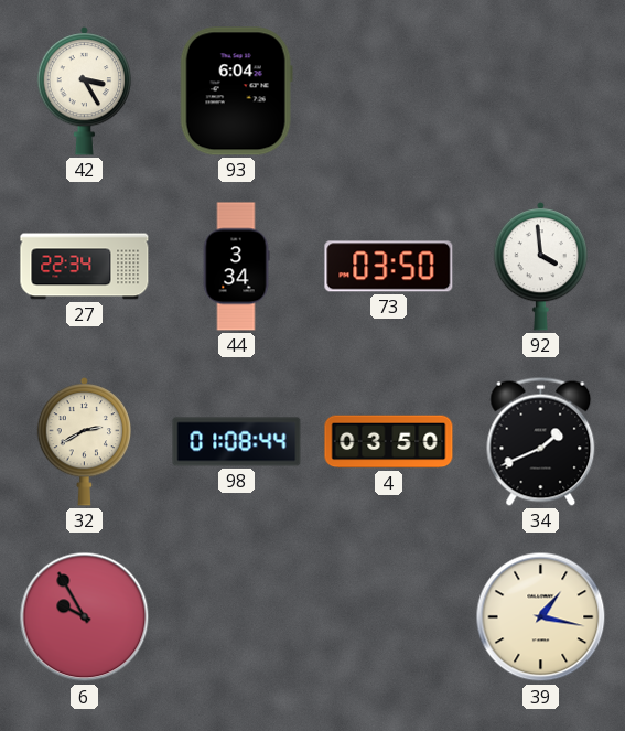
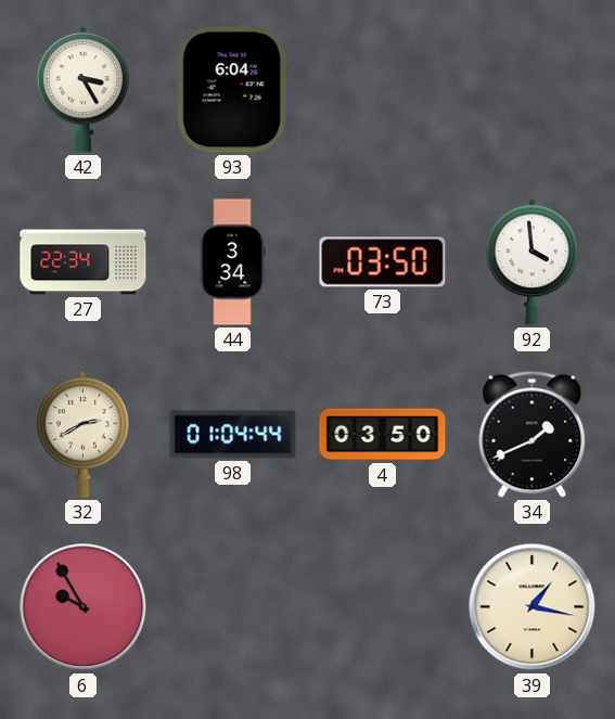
98: 01:08 -> 01:04
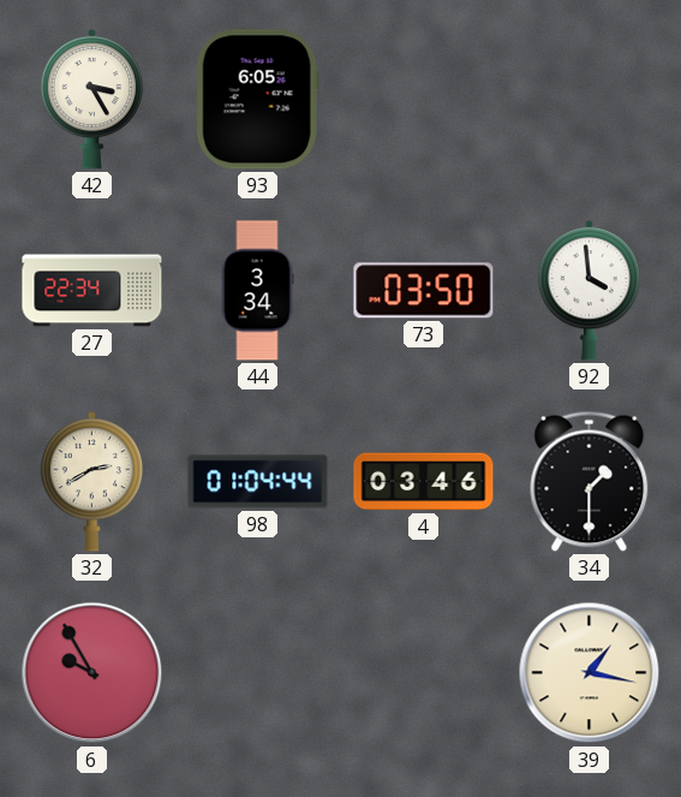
93: 6:04 -> 6:05
4: 03:50 -> 03:46
34: 1:41 -> 1:30
